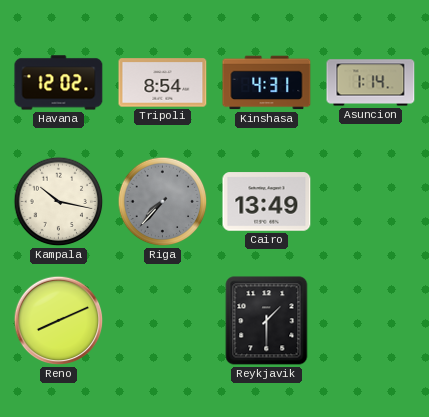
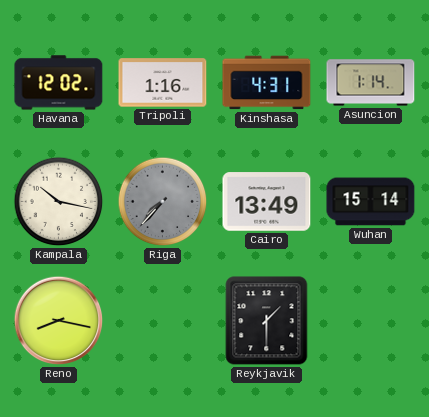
Tripoli: 8:54 -> 1:16
Wuhan: none -> 15:14
Reno: 8:11 -> 8:17
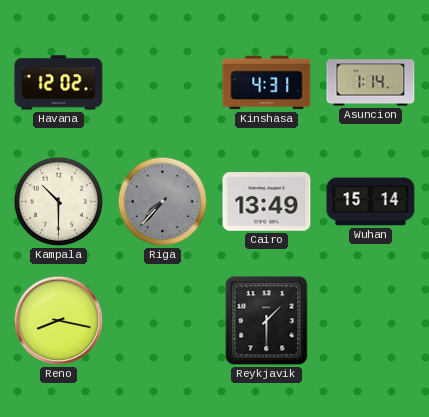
Tripoli: 1:16 -> none
Kampala: 10:17 -> 10:30
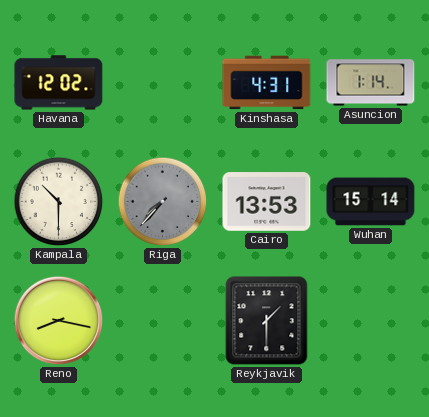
Cairo: 13:49 -> 13:53
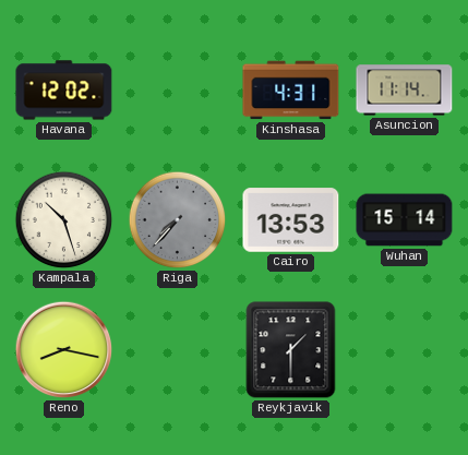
Asuncion: 1:14 -> 11:14
Kampala: 10:30 -> 10:27
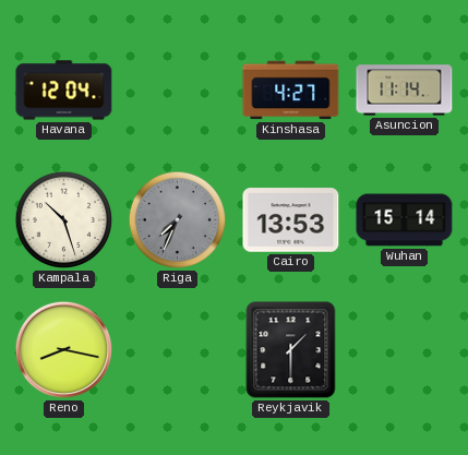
Havana: 12:02 -> 12:04
Kinshasa: 4:31 -> 4:27
Riga: 7:37 -> 7:34
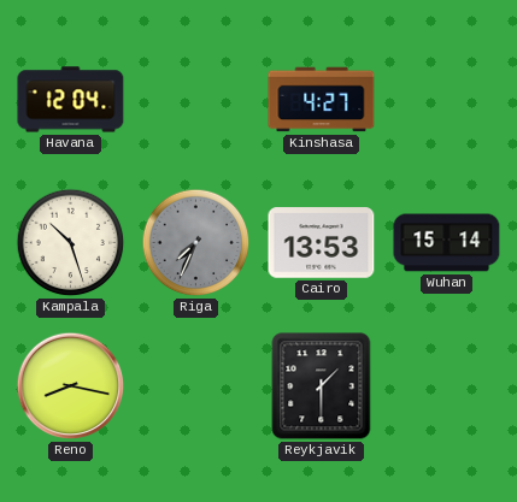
Asuncion: 11:14 -> none
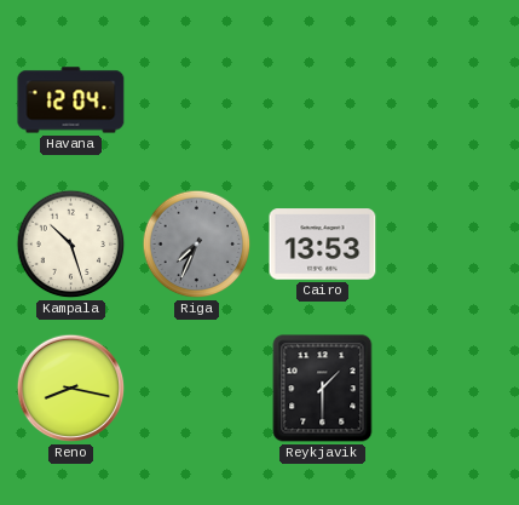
Kinshasa: 4:27 -> none
Wuhan: 15:14 -> none
